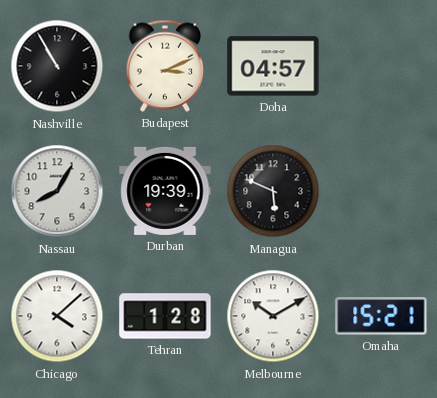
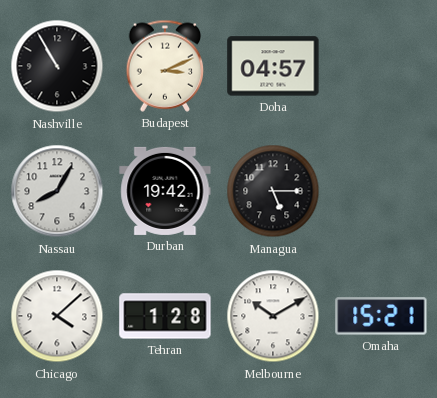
Durban: 19:39 -> 19:42
Managua: 5:49 -> 5:15
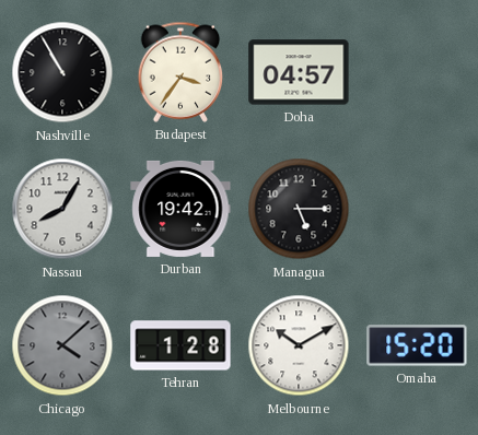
Budapest: 3:11 -> 3:36
Chicago dial: white -> grey
Omaha: 15:21 -> 15:20
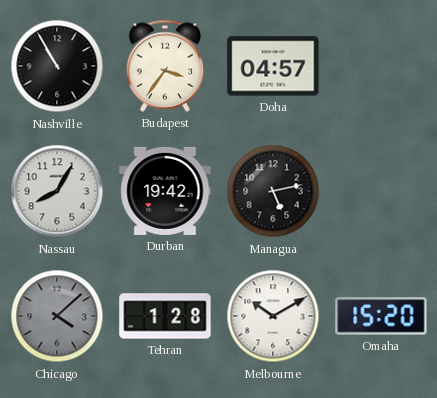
Managua: 5:15 -> 5:13
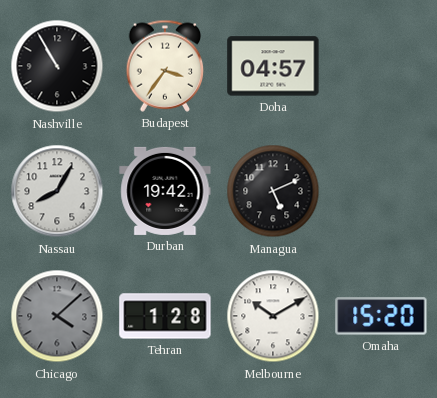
Managua: 5:13 -> 5:11
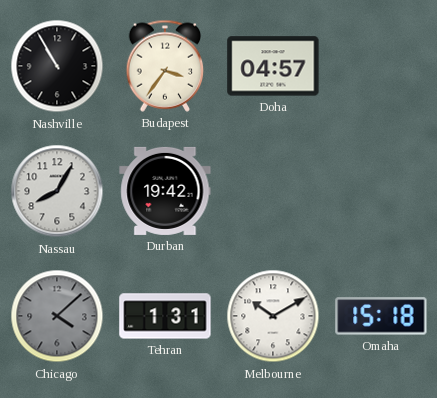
Managua: 5:11 -> none
Tehran: 1:28 -> 1:31
Omaha: 15:20 -> 15:18
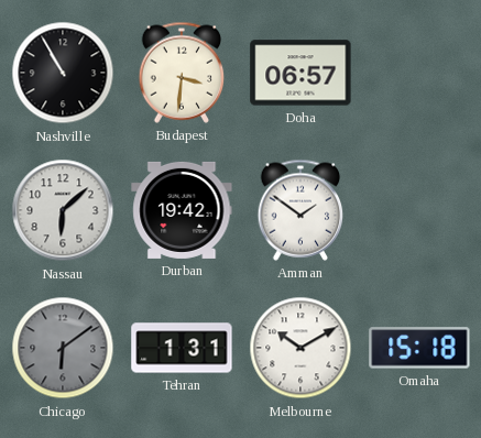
Budapest: 3:36 -> 3:31
Doha: 04:57 -> 06:57
Nassau: 8:05 -> 6:08
Amman: none -> 1:51
Chicago: 4:08 -> 6:09
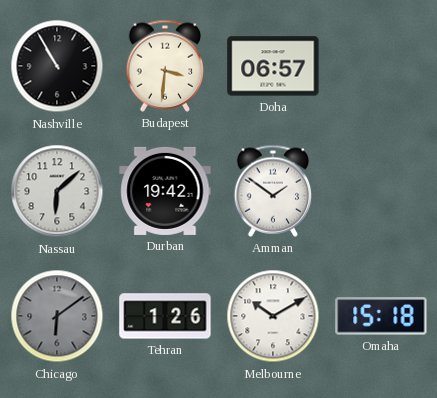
Tehran: 1:31 -> 1:26
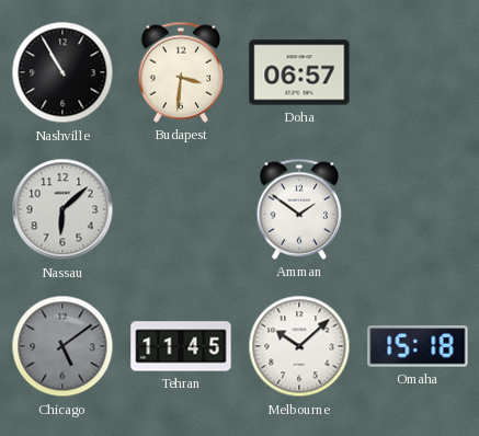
Durban: 19:42 -> none
Chicago: 6:09 -> 5:09
Tehran: 1:26 -> 11:45
Melbourne: 10:10 -> 10:08
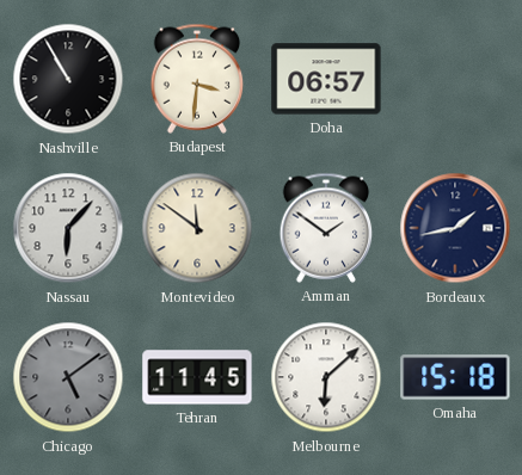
Nassau: 6:08 -> 6:07
Montevideo: none -> 11:51
Bordeaux: none -> 1:43
Melbourne: 10:08 -> 6:08
